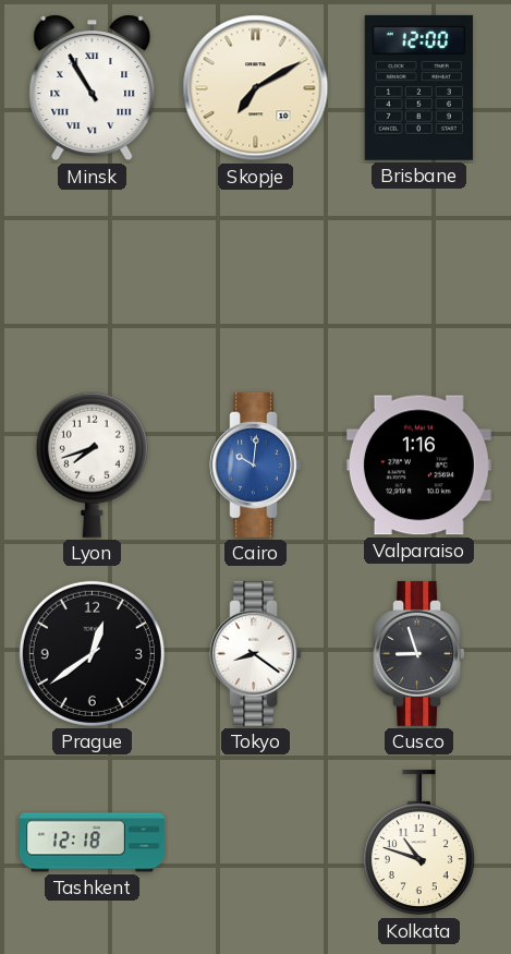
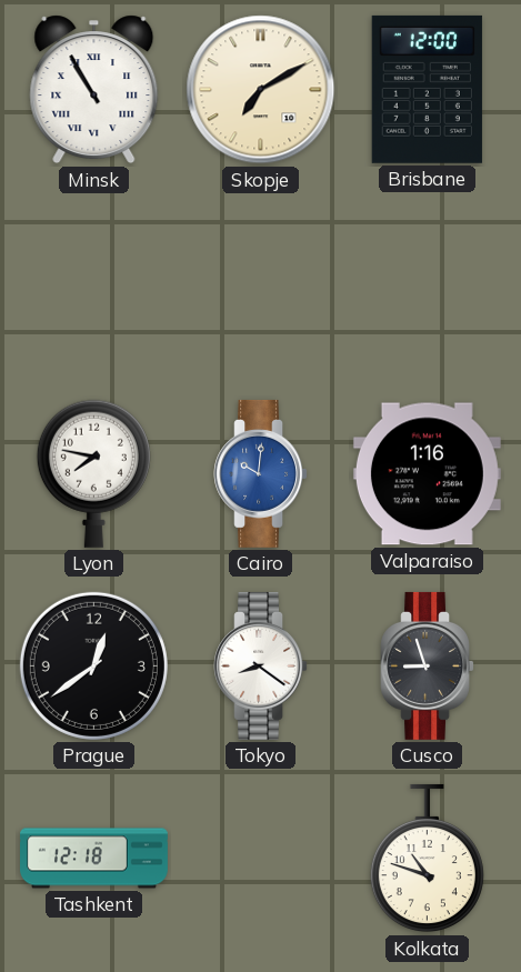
Lyon: 7:42 -> 7:47
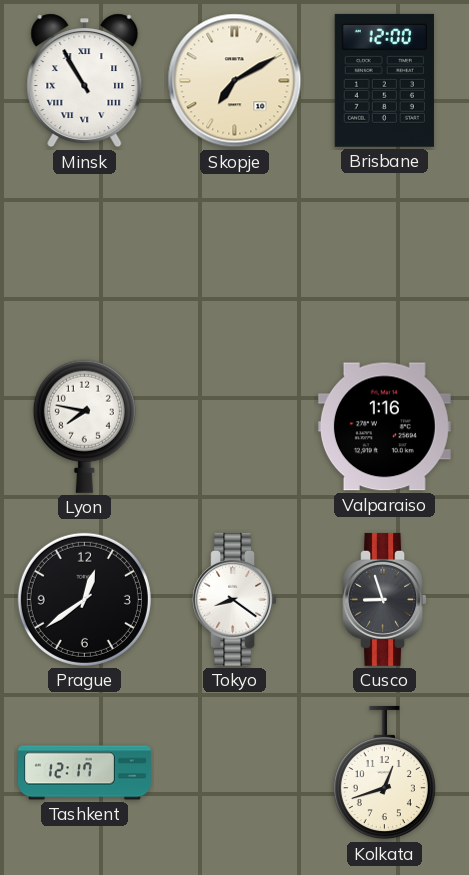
Cairo: 10:01 -> none
Tashkent: 12:18 -> 12:17
Kolkata: 10:48 -> 12:42
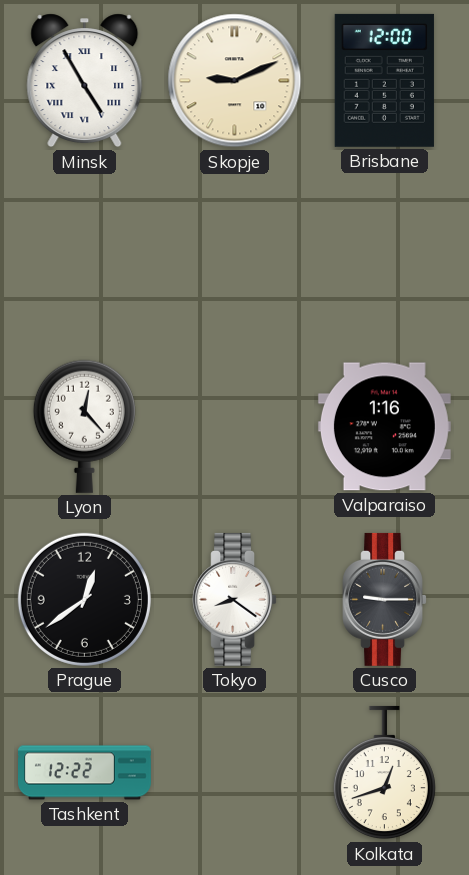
Minsk: 10:55 -> 4:55
Skopje: 7:10 -> 9:11
Lyon: 7:47 -> 12:23
Cusco: 8:57 -> 9:15
Tashkent: 12:17 -> 12:22
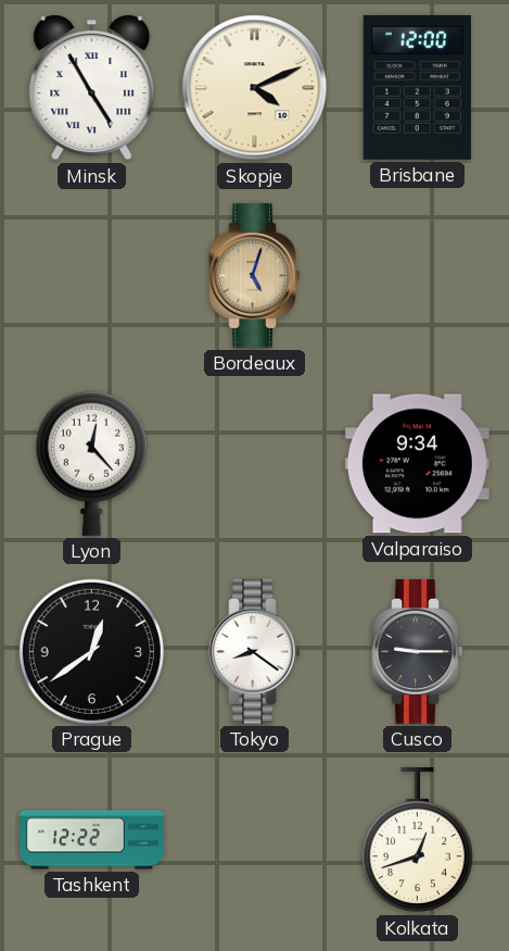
Skopje: 9:11 -> 4:11
Bordeaux: none -> 5:03
Valparaiso: 1:16 -> 9:34
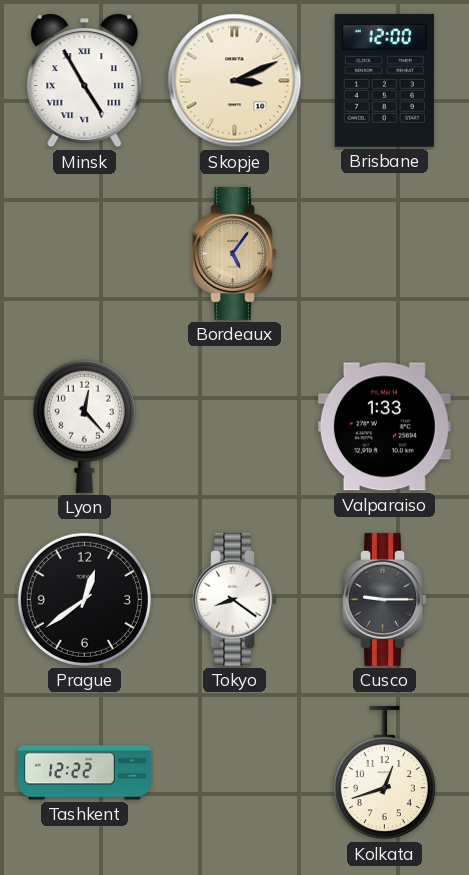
Skopje: 4:11 -> 3:11
Bordeaux: 5:03 -> 5:06
Valparaiso: 9:34 -> 1:33
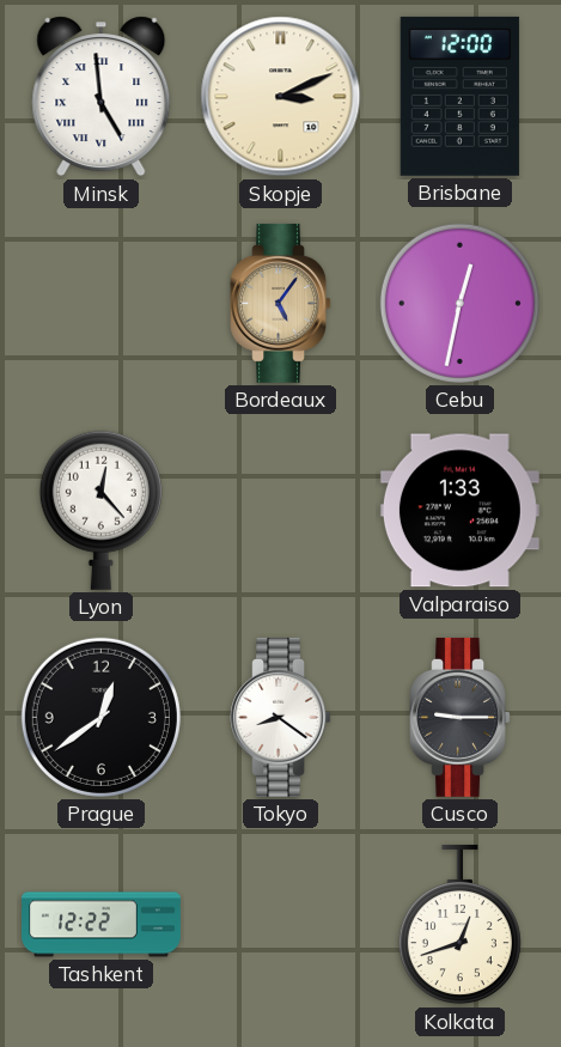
Minsk: 4:55 -> 4:59
Cebu: none -> 12:32
